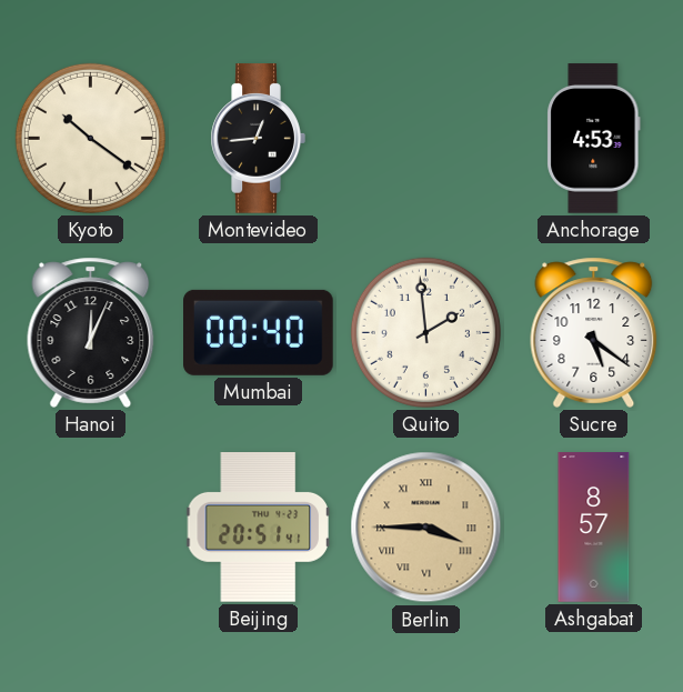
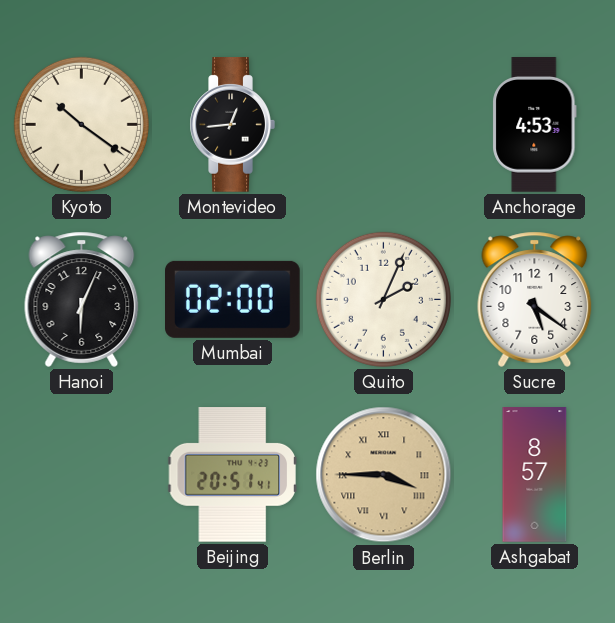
Hanoi: 12:04 -> 6:04
Mumbai: 00:40 -> 02:00
Quito: 1:59 -> 2:04
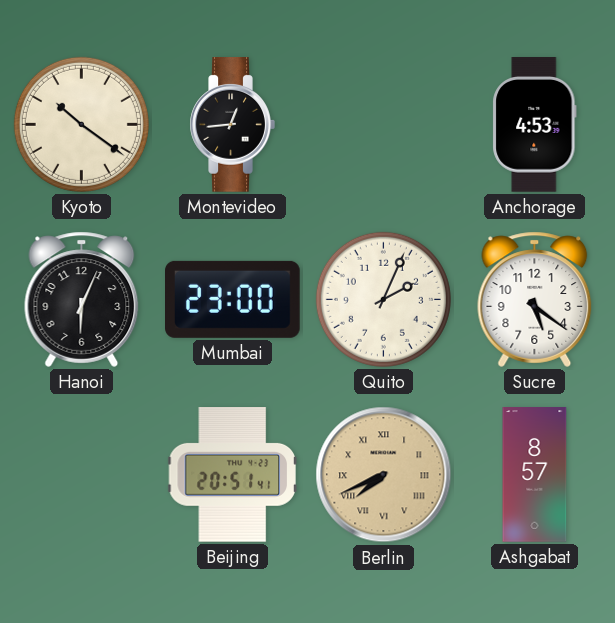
Mumbai: 02:00 -> 23:00
Berlin: 3:45 -> 7:41
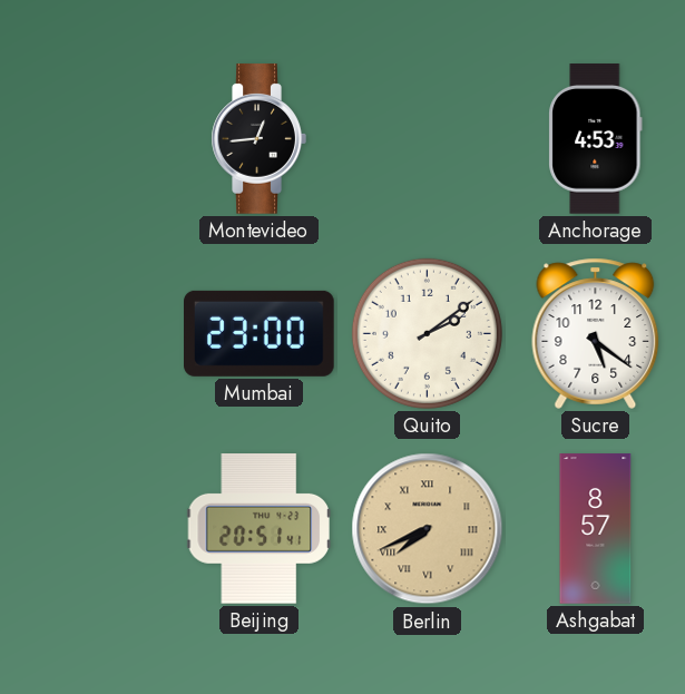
Kyoto: 10:21 -> none
Hanoi: 6:04 -> none
Quito: 2:04 -> 2:09
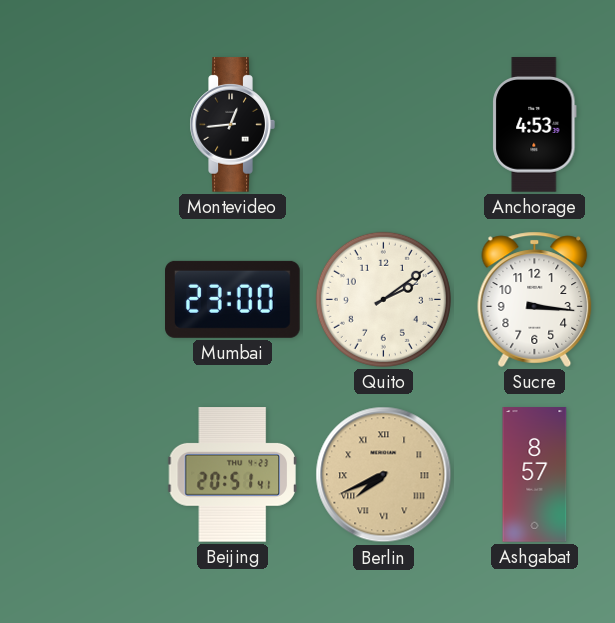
Sucre: 5:21 -> 3:16
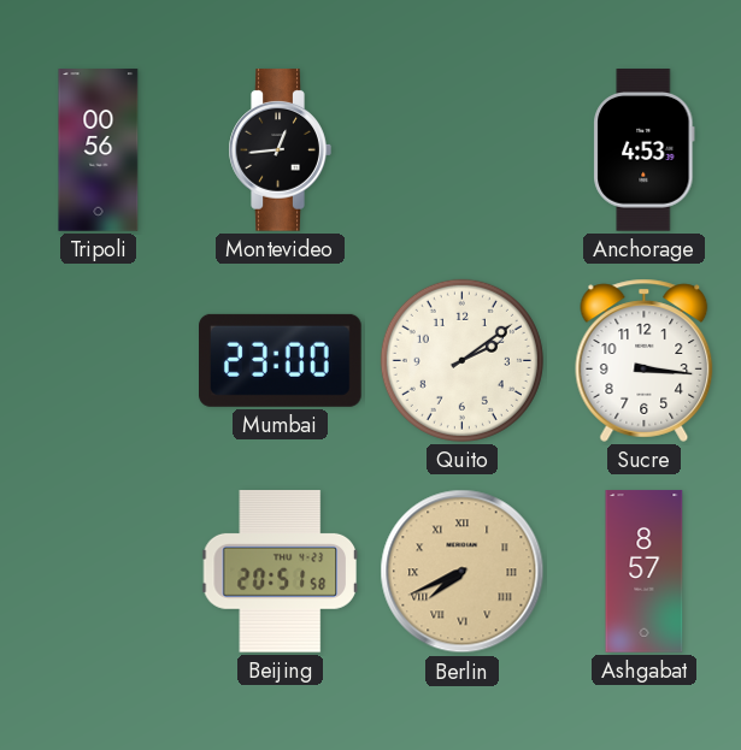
Tripoli: none -> 00:56
Beijing: 20:51:41 -> 20:51:58
